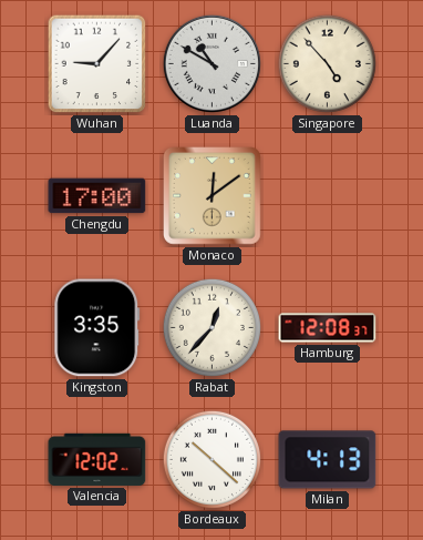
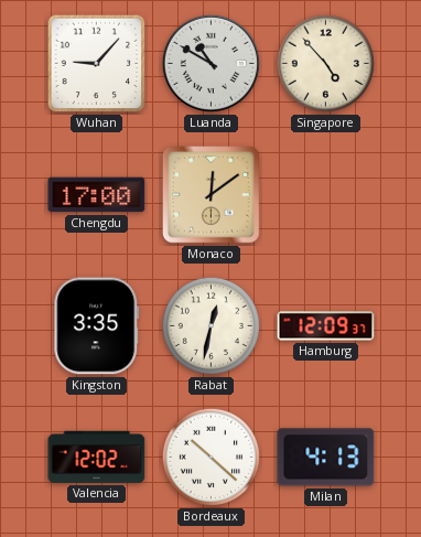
Rabat: 12:37 -> 12:32
Hamburg: 12:08 -> 12:09
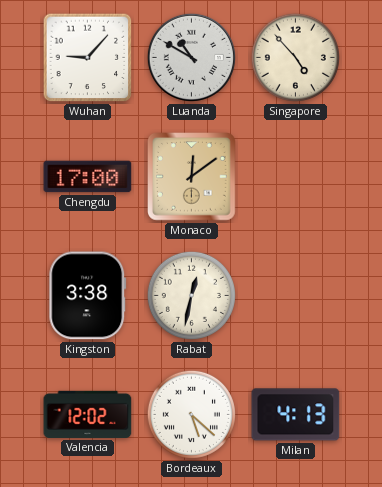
Kingston: 3:35 -> 3:38
Hamburg: 12:09 -> none
Bordeaux: 10:22 -> 5:22
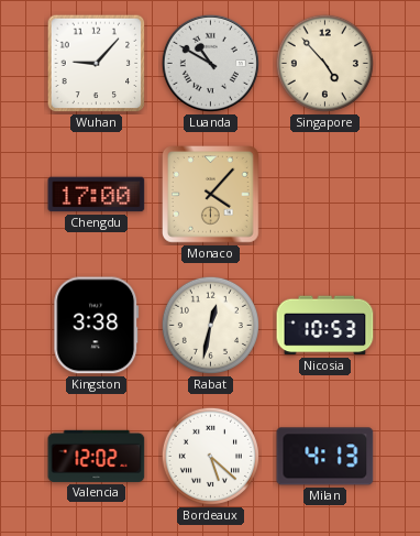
Monaco: 12:09 -> 4:07
Nicosia: none -> 10:53
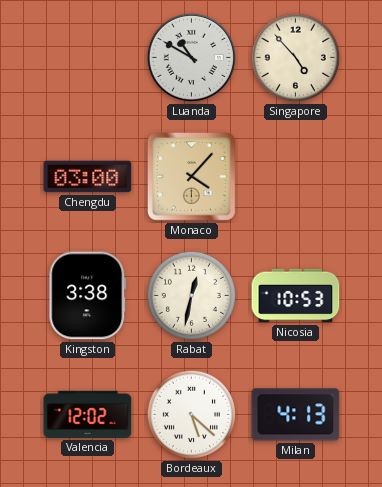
Wuhan: 9:07 -> none
Chengdu: 17:00 -> 03:00
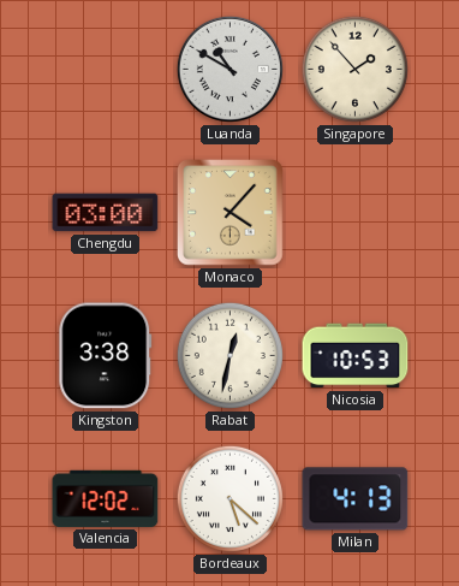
Singapore: 4:53 -> 1:53
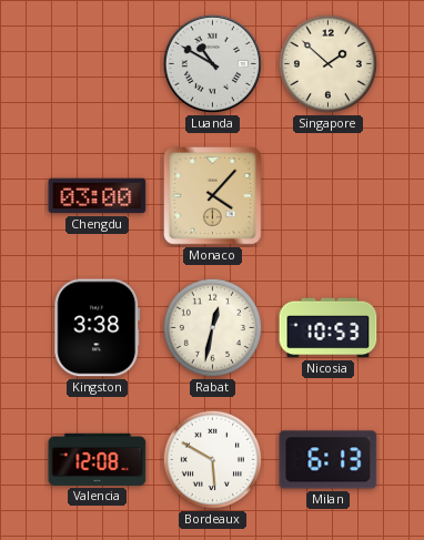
Singapore: 1:53 -> 1:52
Valencia: 12:02 -> 12:08
Bordeaux: 5:22 -> 5:50
Milan: 4:13 -> 6:13
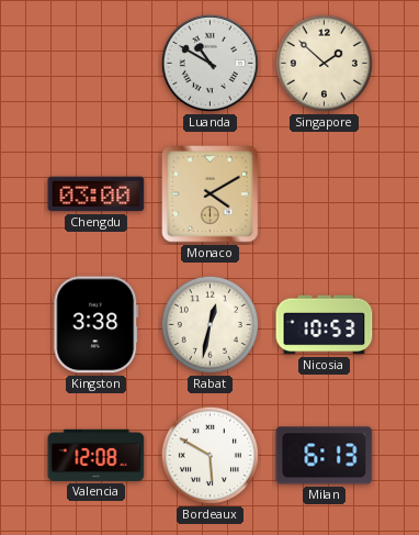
Monaco: 4:07 -> 4:10
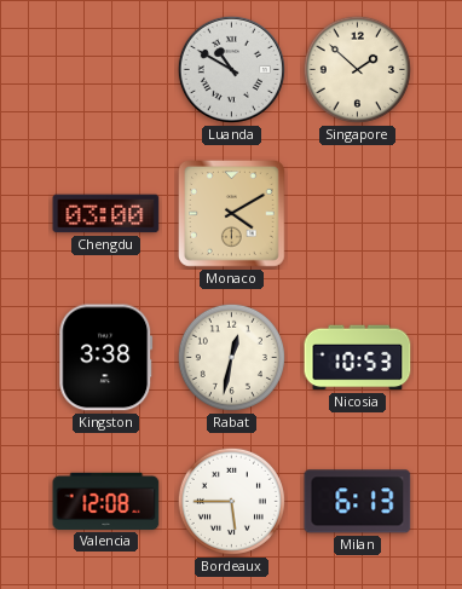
Bordeaux: 5:50 -> 5:45
